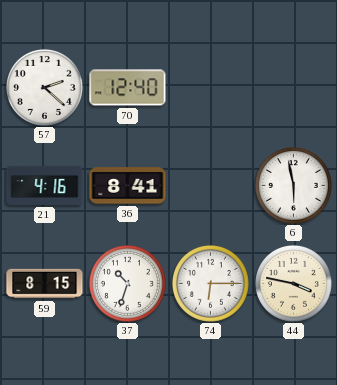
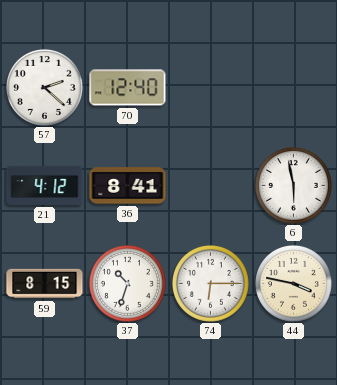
21: 4:16 -> 4:12
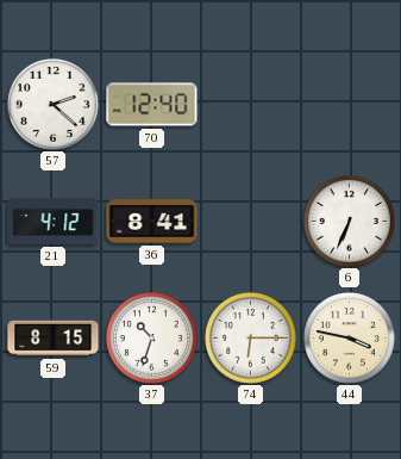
6: 5:58 -> 6:34
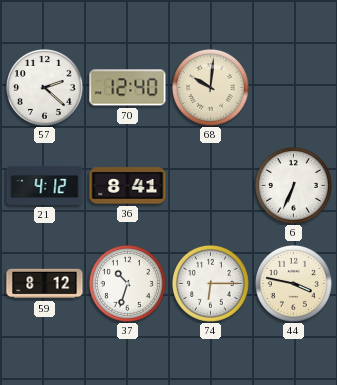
68: none -> 10:01
59: 8:15 -> 8:12
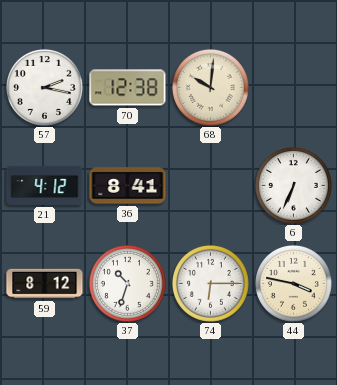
57: 2:22 -> 2:17
70: 12:40 -> 12:38
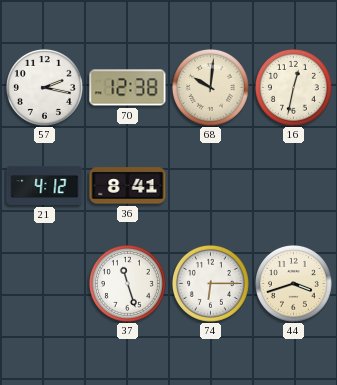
16: none -> 12:32
6: 6:34 -> none
59: 8:12 -> none
37: 10:33 -> 11:27
44: 3:47 -> 3:42
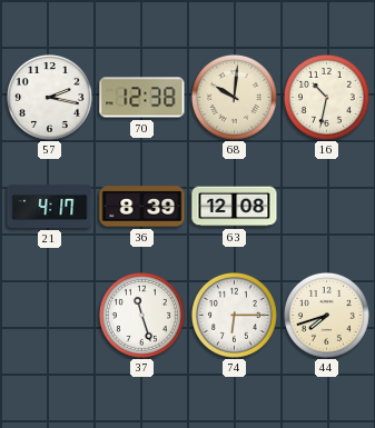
16: 12:32 -> 10:32
21: 4:12 -> 4:17
36: 8:41 -> 8:39
63: none -> 12:08
44: 3:42 -> 7:42
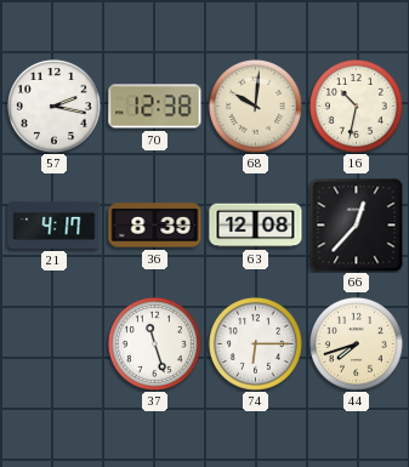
66: none -> 12:37
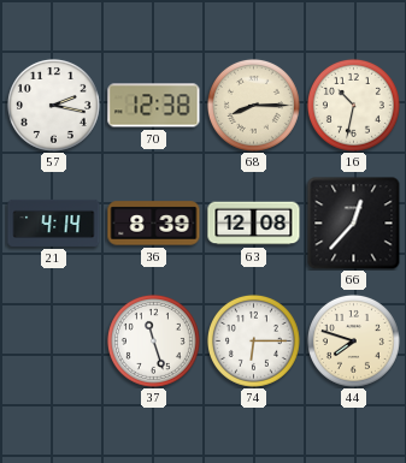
68: 10:01 -> 8:15
21: 4:17 -> 4:14
44: 7:42 -> 7:48
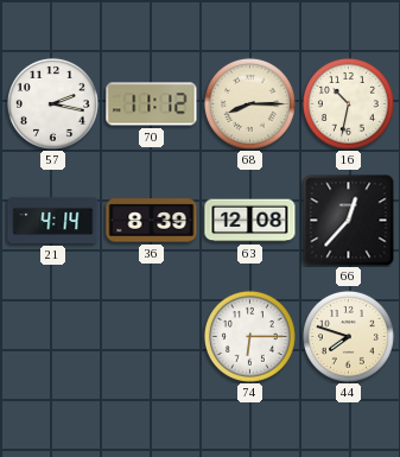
70: 12:38 -> 11:12
37: 11:27 -> none
